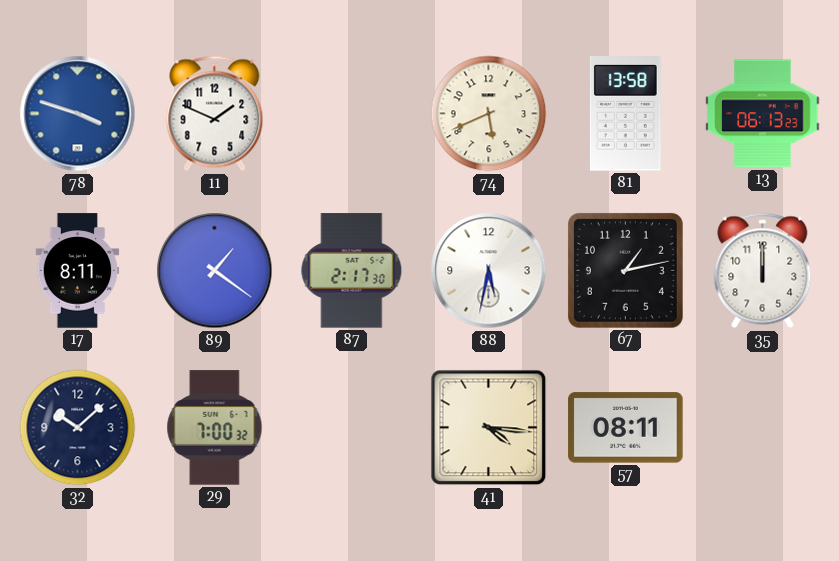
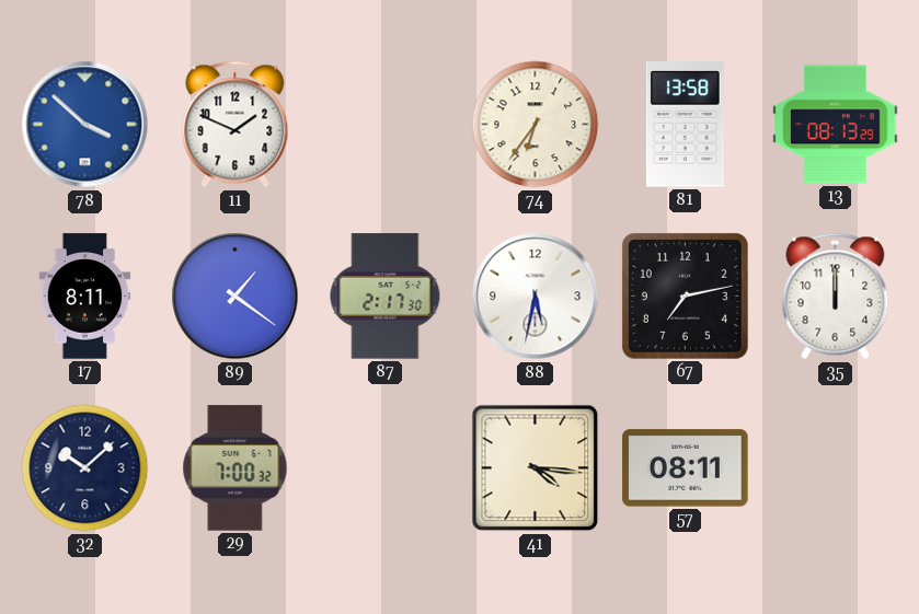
78: 3:48 -> 3:52
74: 5:41 -> 6:36
13: 06:13 -> 08:13
67: 1:13 -> 7:13
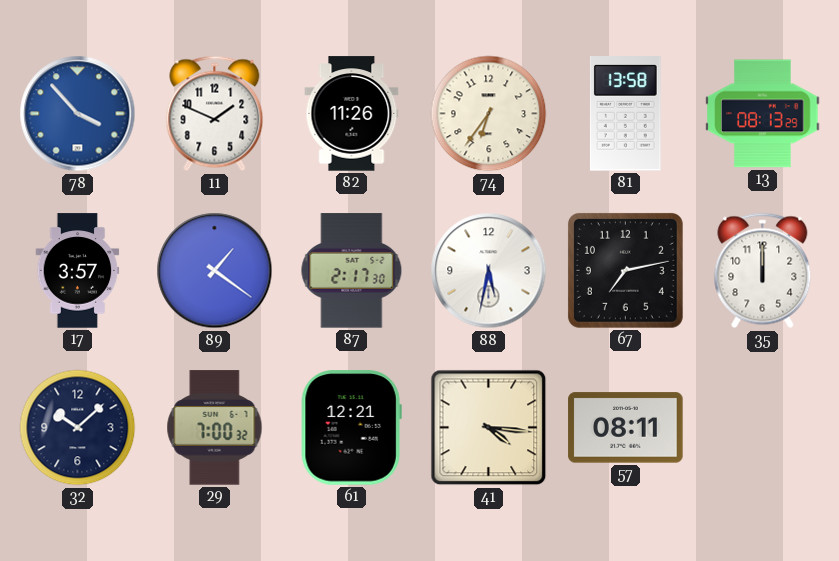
78: 3:52 -> 3:53
82: none -> 11:26
17: 8:11 -> 3:57
61: none -> 12:21
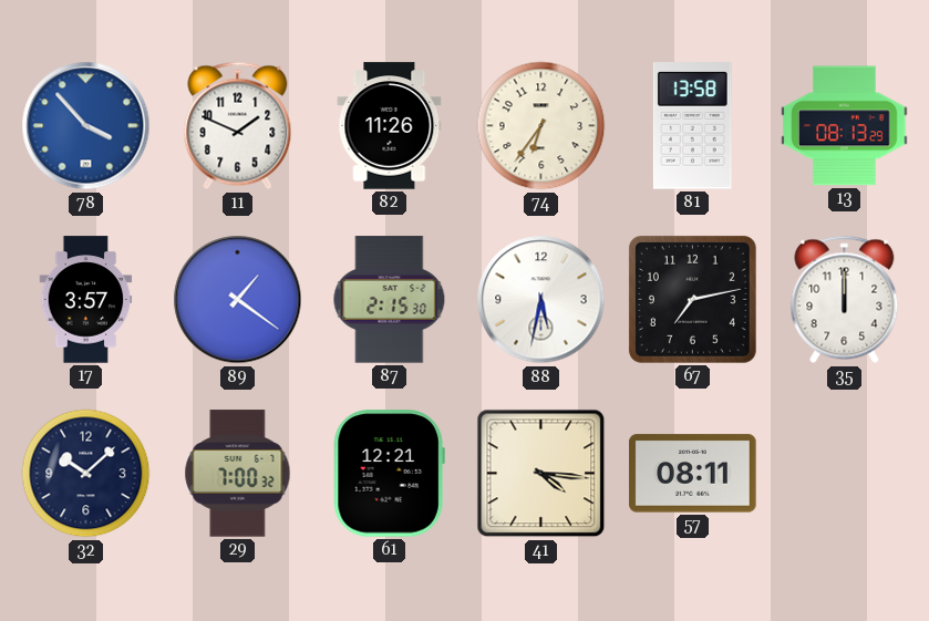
87: 2:17 -> 2:15
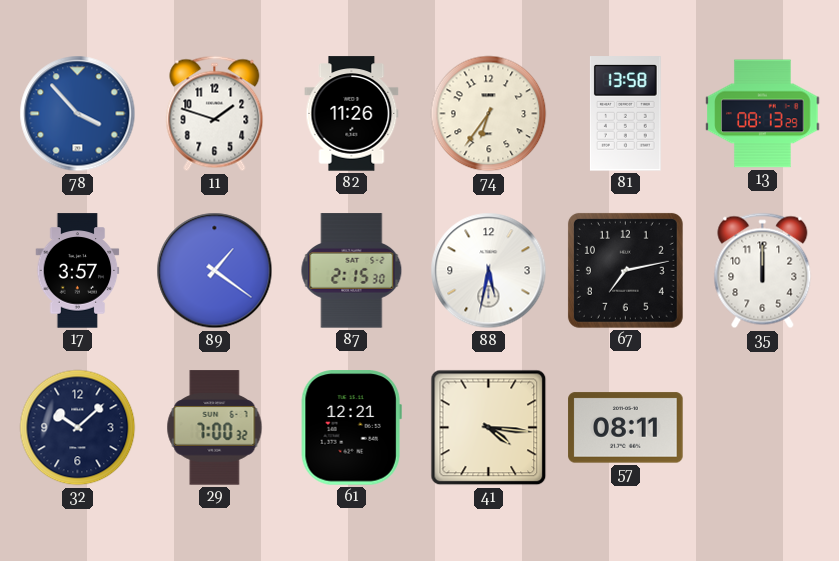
11: 1:49 -> 1:48
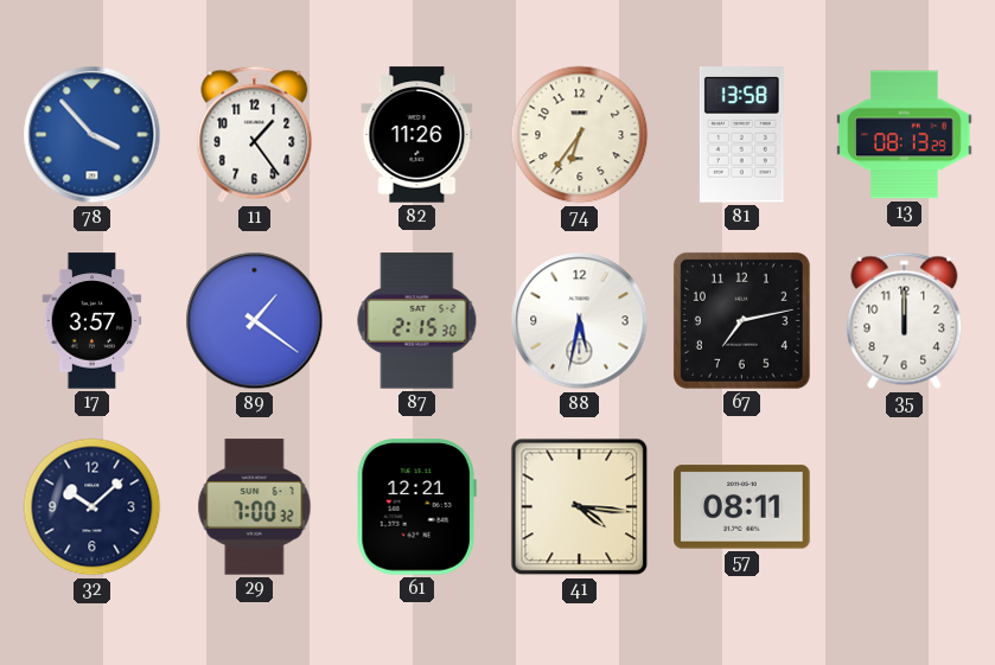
11: 1:48 -> 1:24
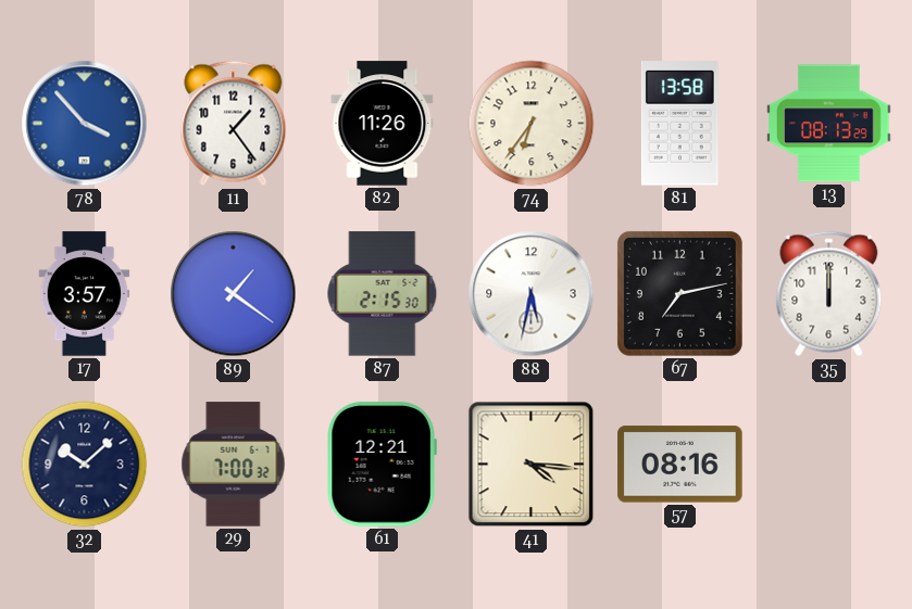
57: 08:11 -> 08:16
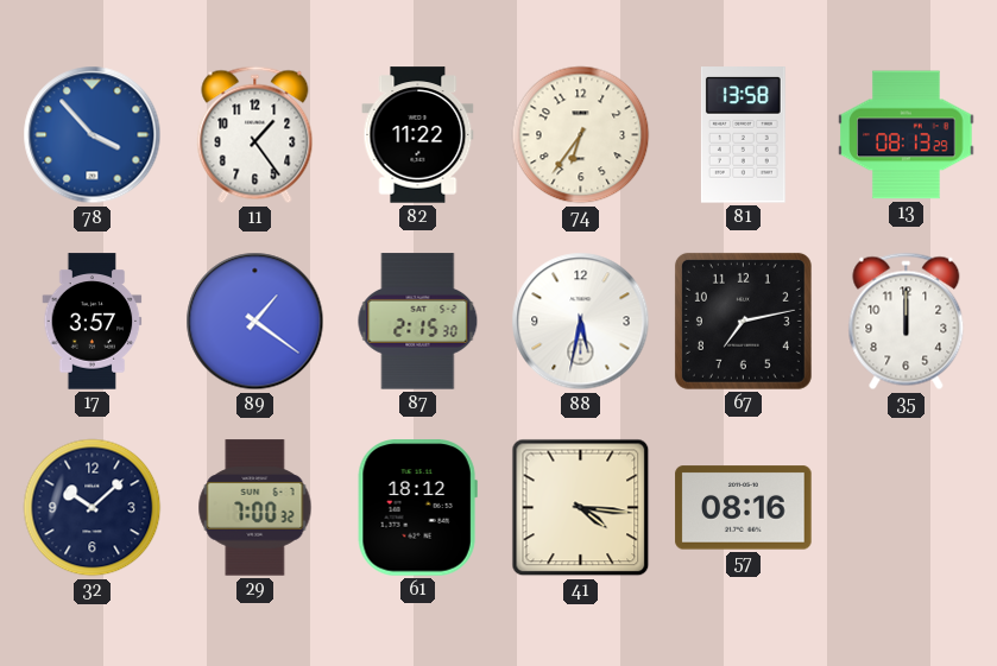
82: 11:26 -> 11:22
61: 12:21 -> 18:12
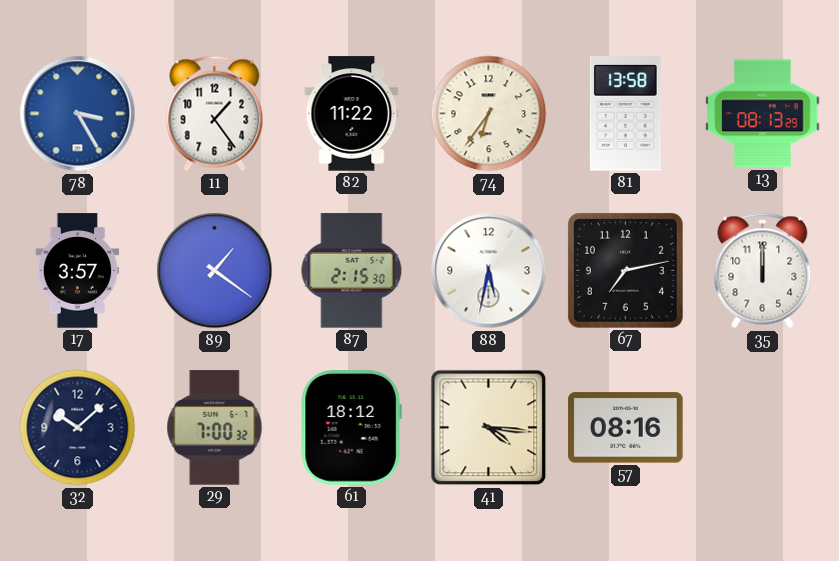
78: 3:53 -> 3:25
